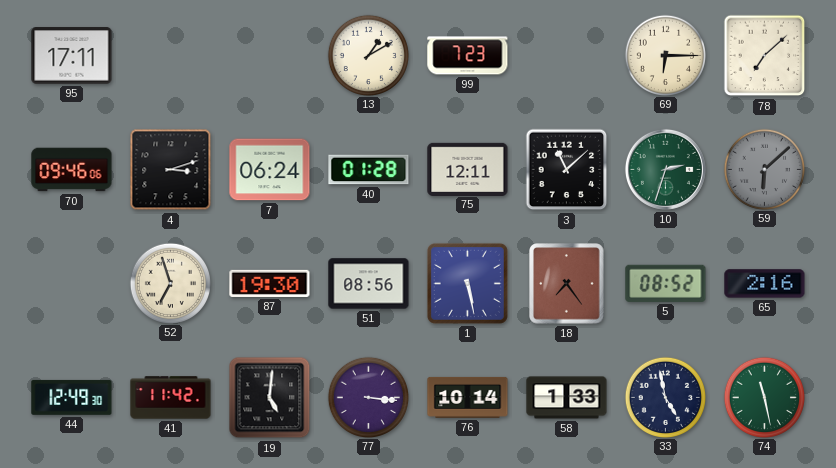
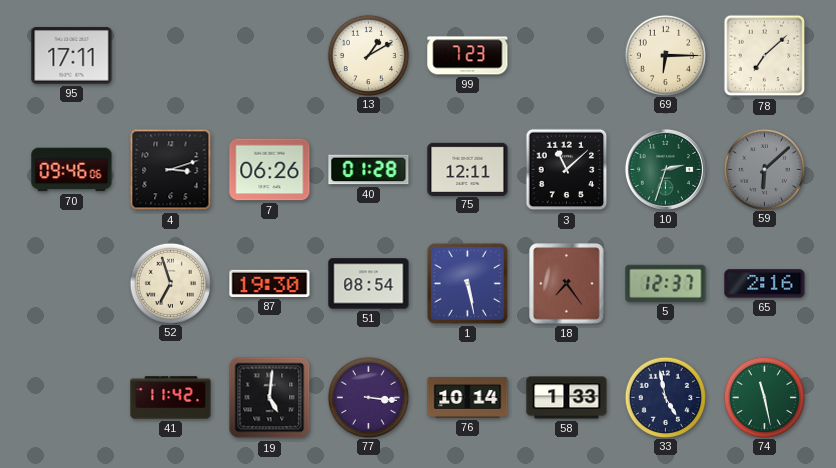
7: 06:24 -> 06:26
51: 08:56 -> 08:54
5: 08:52 -> 12:37
44: 12:49 -> none
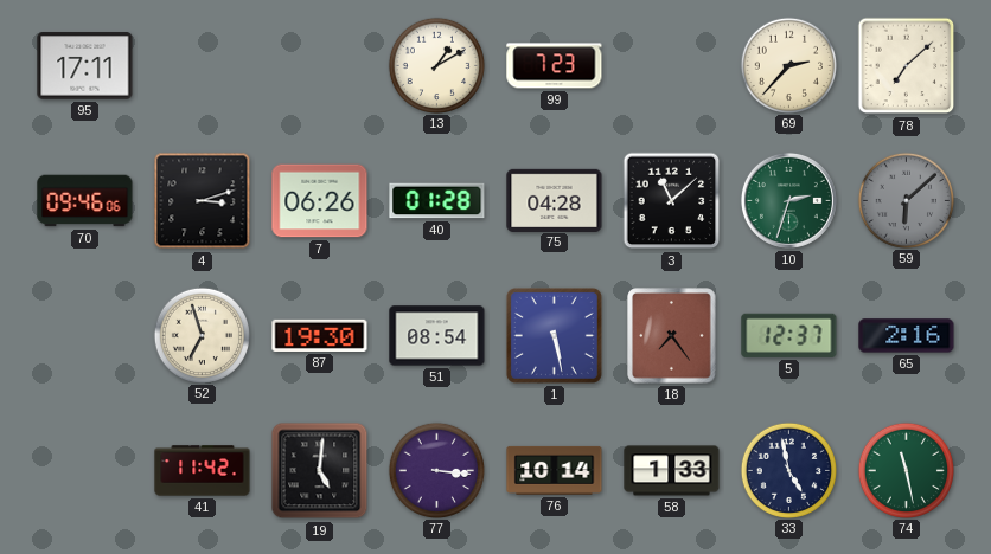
69: 6:15 -> 2:37
75: 12:11 -> 04:28
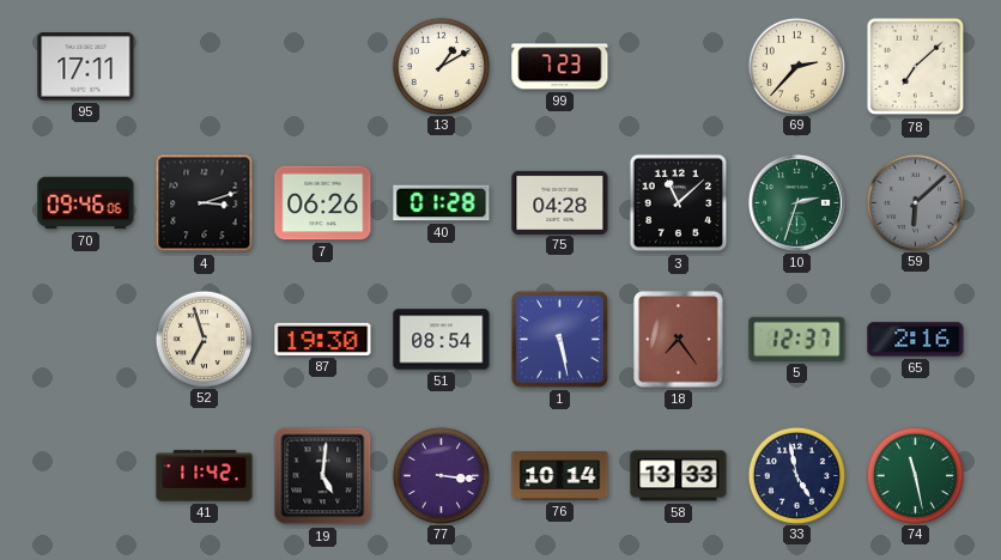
58: 1:33 -> 13:33
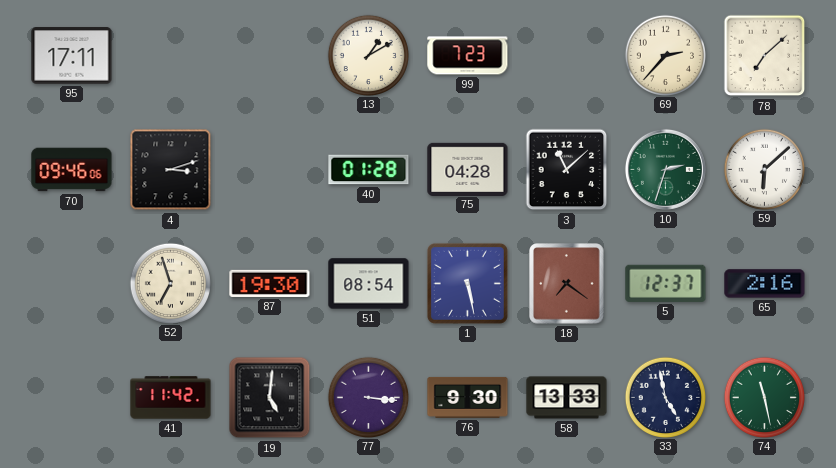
7: 06:26 -> none
59 dial: grey -> white
18: 7:24 -> 7:21
76: 10:14 -> 9:30
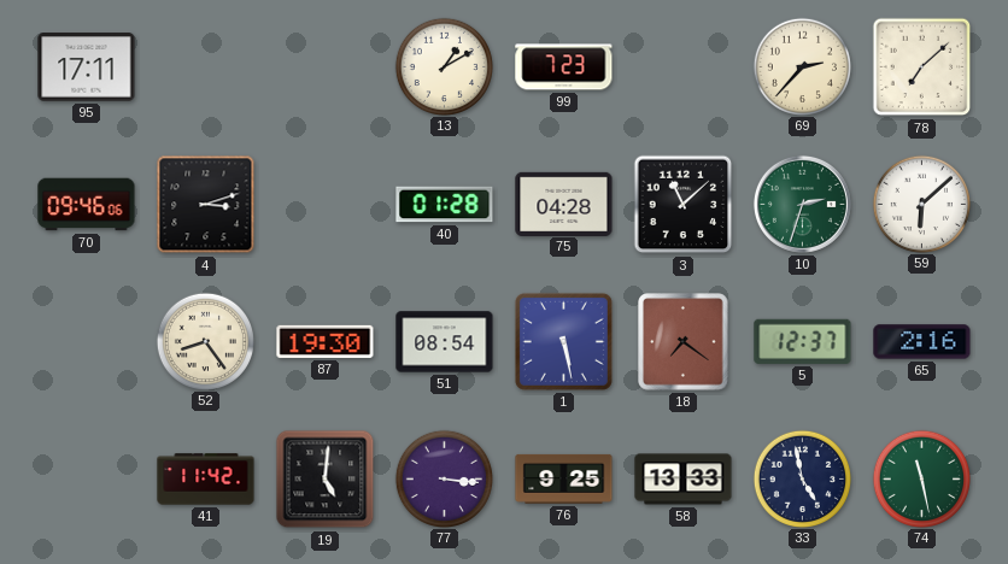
52: 6:57 -> 8:24
76: 9:30 -> 9:25
